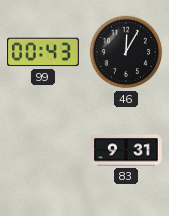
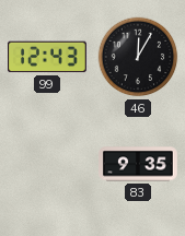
99: 00:43 -> 12:43
83: 9:31 -> 9:35
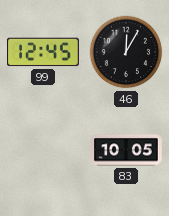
99: 12:43 -> 12:45
83: 9:35 -> 10:05
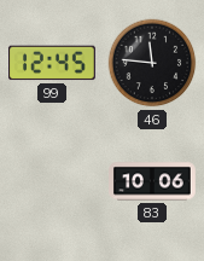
46: 12:05 -> 11:46
83: 10:05 -> 10:06
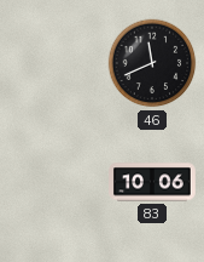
99: 12:45 -> none
46: 11:46 -> 11:41
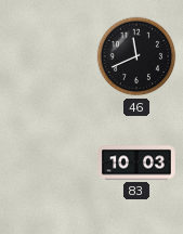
83: 10:06 -> 10:03
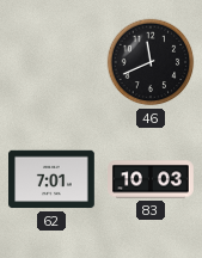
62: none -> 7:01
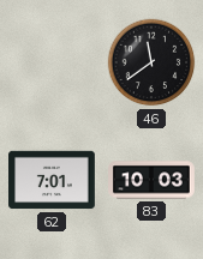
46: 11:41 -> 11:39
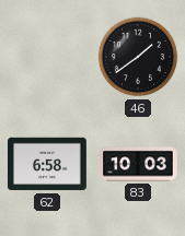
46: 11:39 -> 1:39
62: 7:01 -> 6:58
